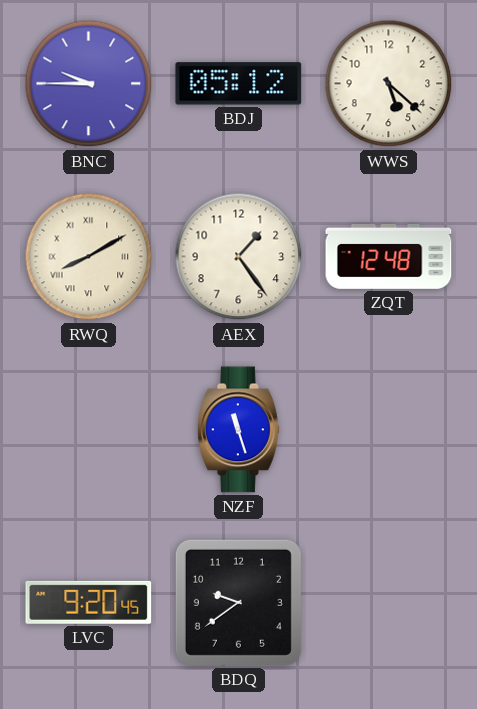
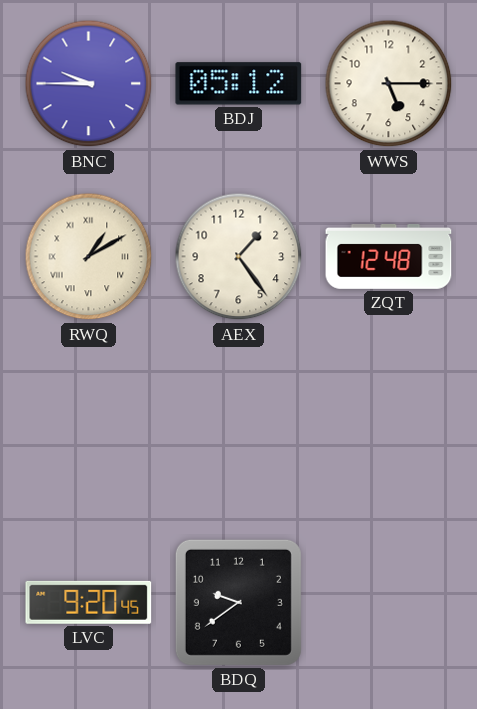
WWS: 5:22 -> 5:15
RWQ: 8:10 -> 1:10
NZF: 11:27 -> none
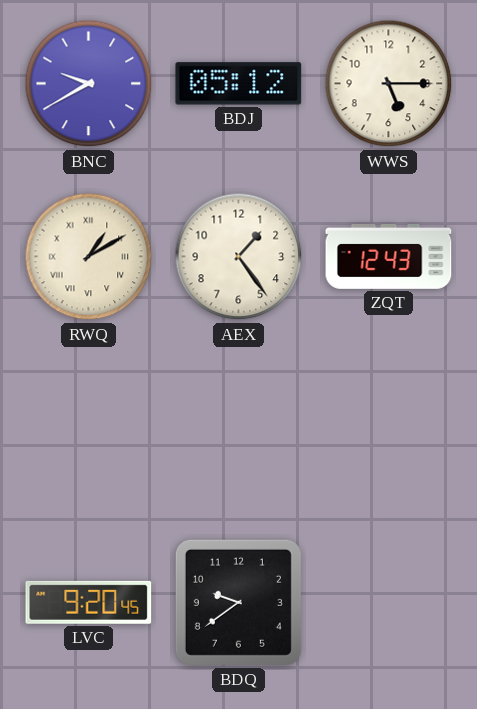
BNC: 9:45 -> 9:40
ZQT: 12:48 -> 12:43
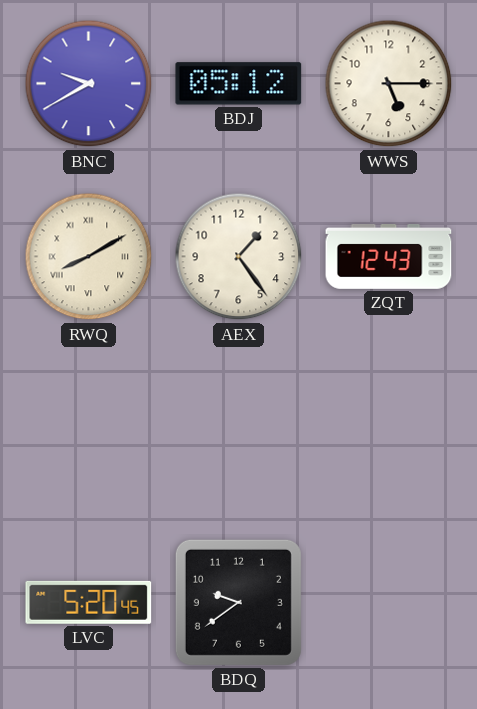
RWQ: 1:10 -> 8:10
LVC: 9:20 -> 5:20
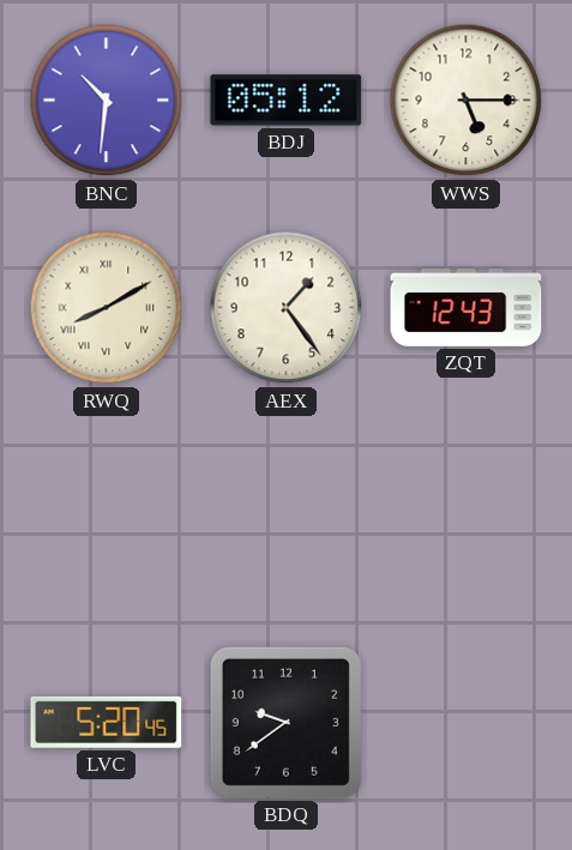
BNC: 9:40 -> 10:31
